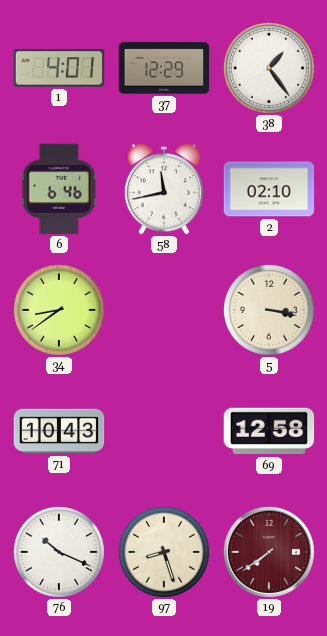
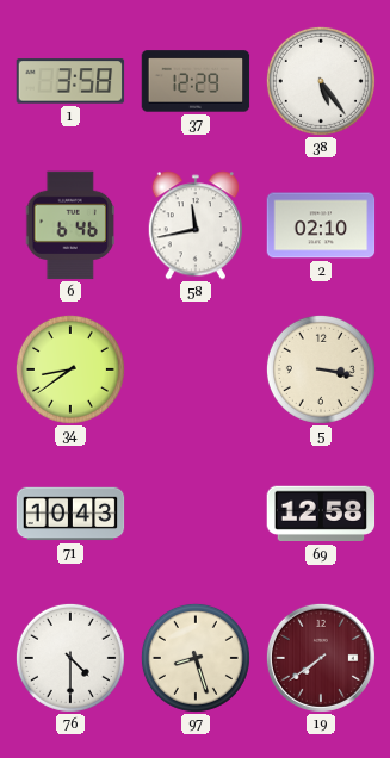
1: 4:01 -> 3:58
38: 1:24 -> 5:24
76: 10:19 -> 4:30
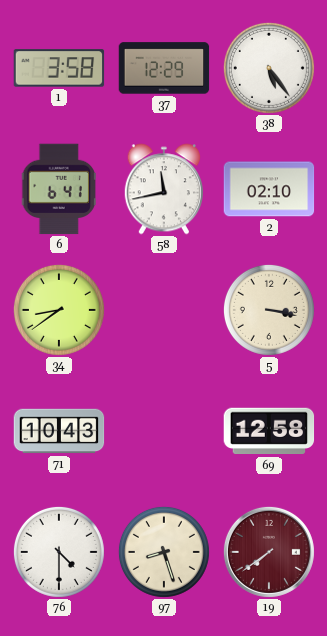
6: 6:46 -> 6:41
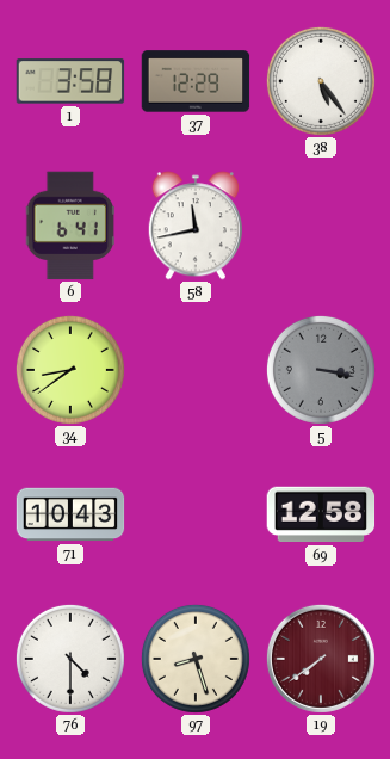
2: 02:10 -> none
5 dial: cream -> grey
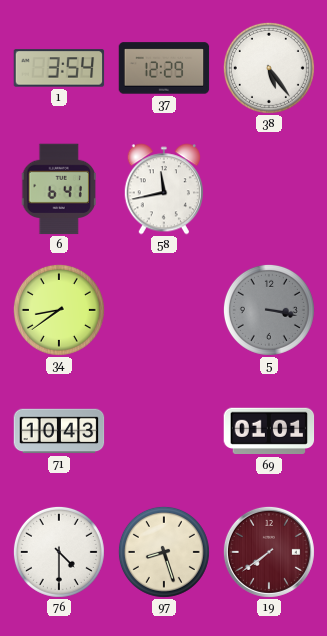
1: 3:58 -> 3:54
69: 12:58 -> 01:01
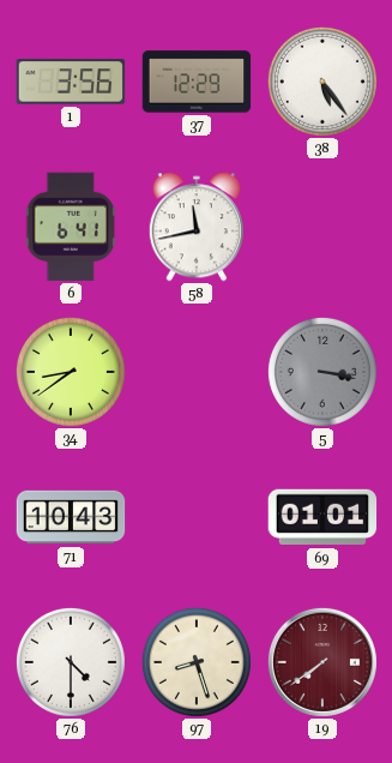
1: 3:54 -> 3:56
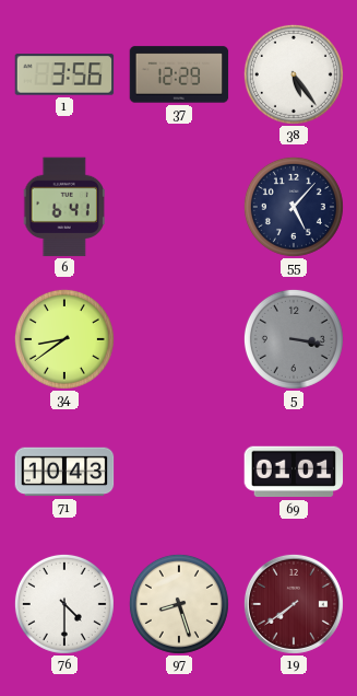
58: 11:43 -> none
55: none -> 5:07
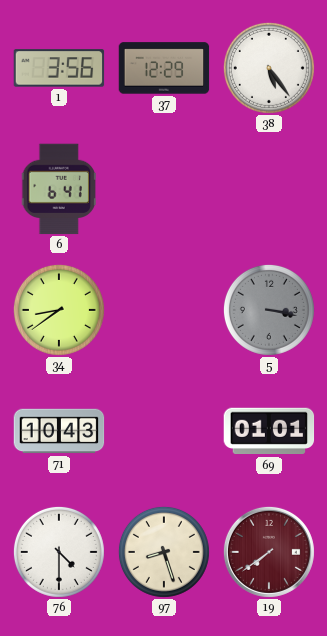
55: 5:07 -> none
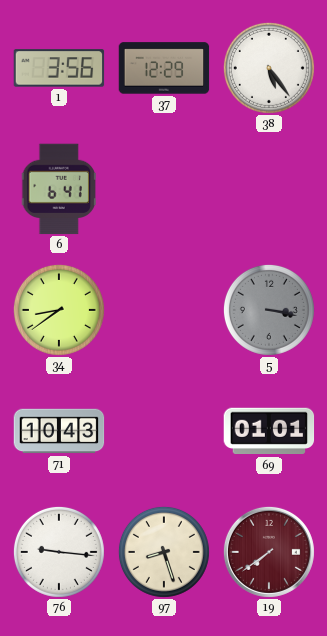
76: 4:30 -> 9:16
